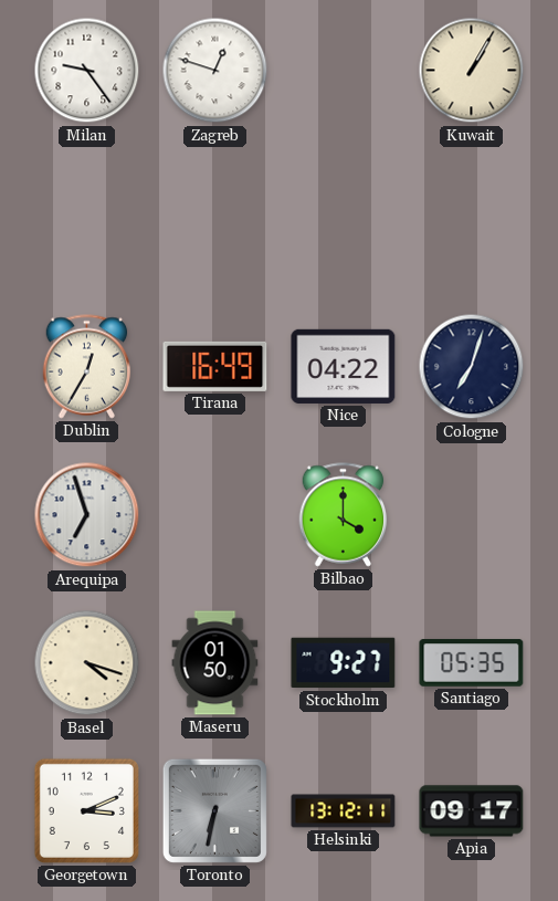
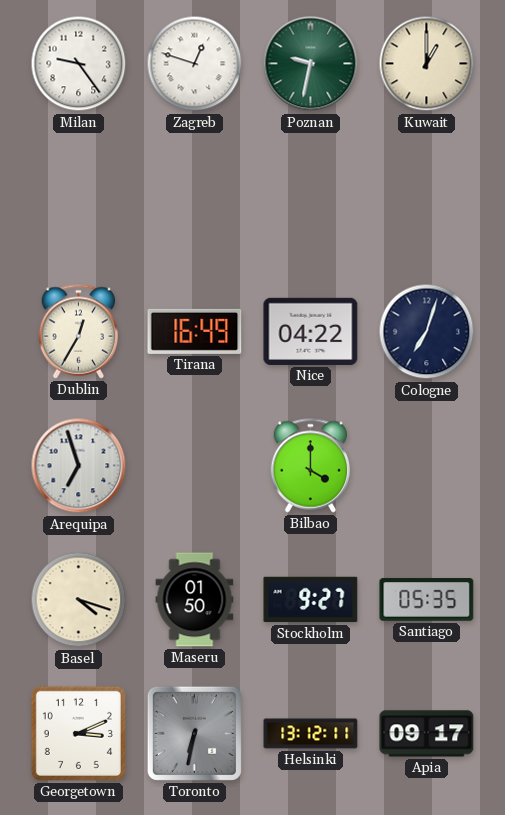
Poznan: none -> 9:32
Kuwait: 1:05 -> 1:00
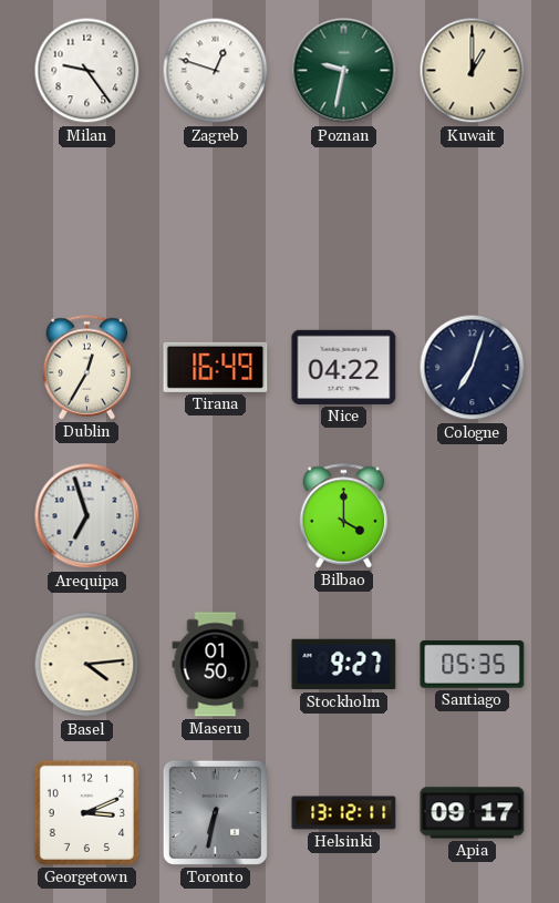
Basel: 4:18 -> 4:14
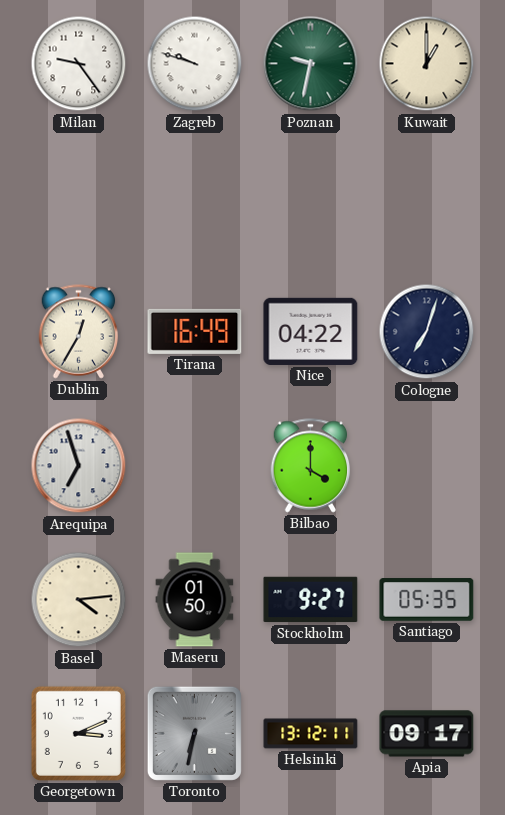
Zagreb: 12:48 -> 9:48
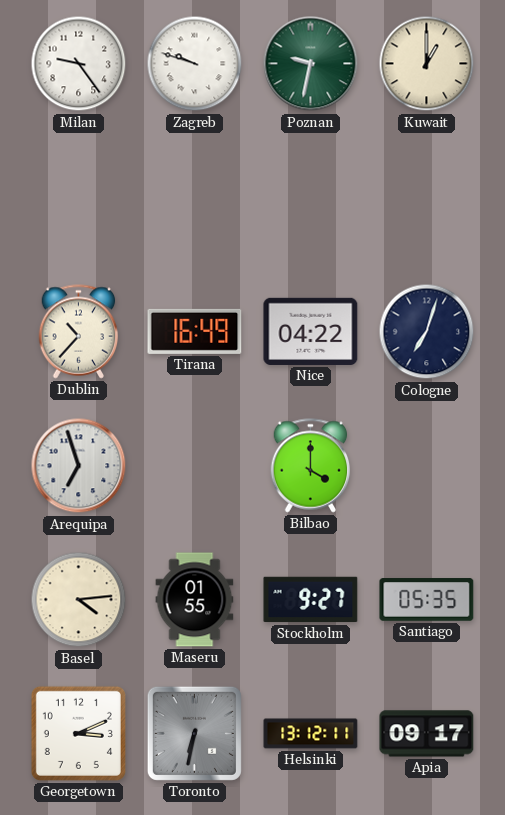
Dublin: 12:35 -> 10:37
Maseru: 01:50 -> 01:55
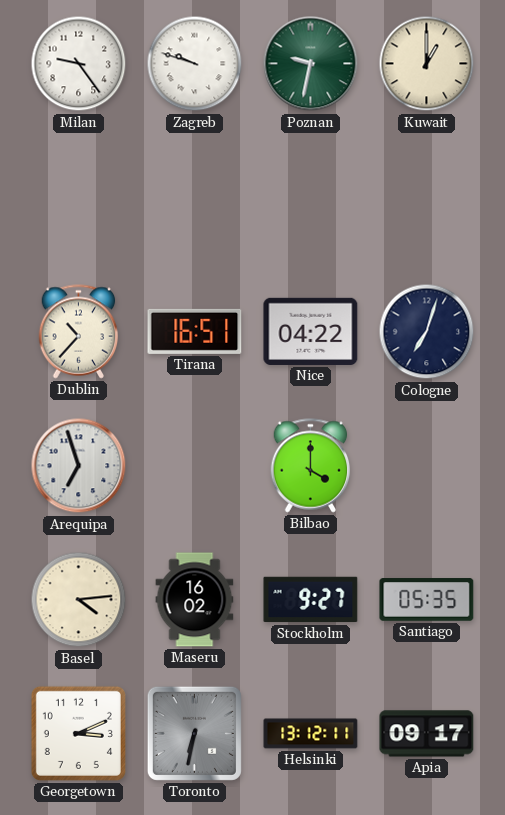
Tirana: 16:49 -> 16:51
Maseru: 01:55 -> 16:02
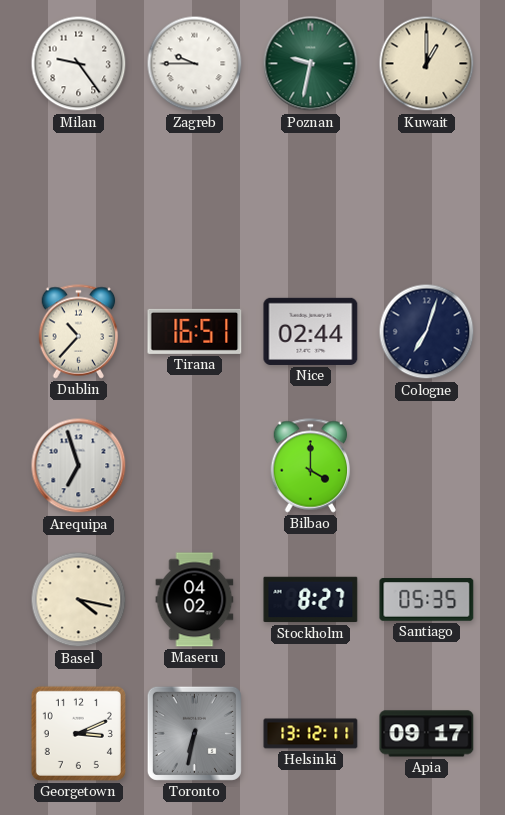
Zagreb: 9:48 -> 9:45
Nice: 04:22 -> 02:44
Basel: 4:14 -> 4:17
Maseru: 16:02 -> 04:02
Stockholm: 9:27 -> 8:27
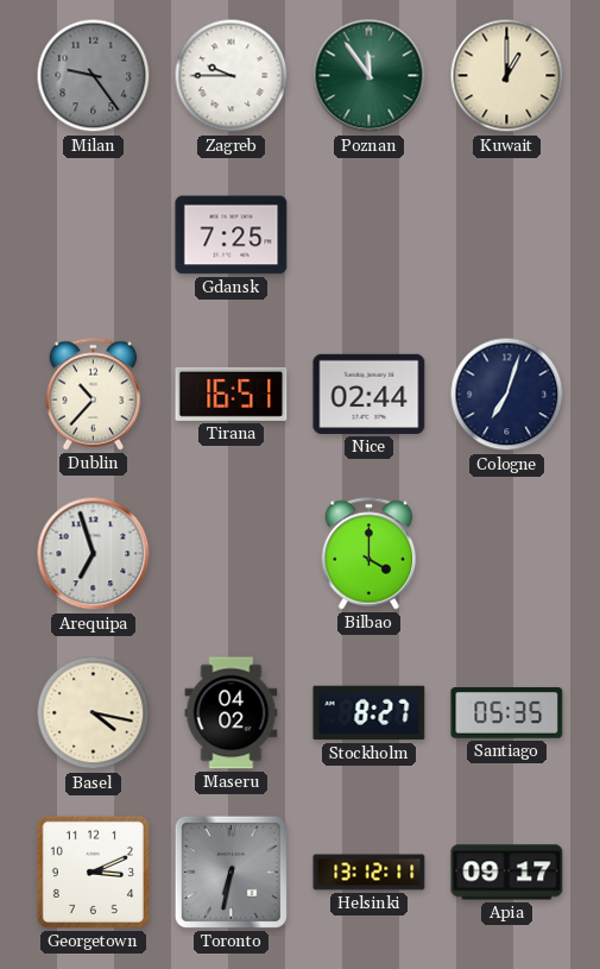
Milan dial: white -> grey
Poznan: 9:32 -> 11:54
Gdansk: none -> 7:25
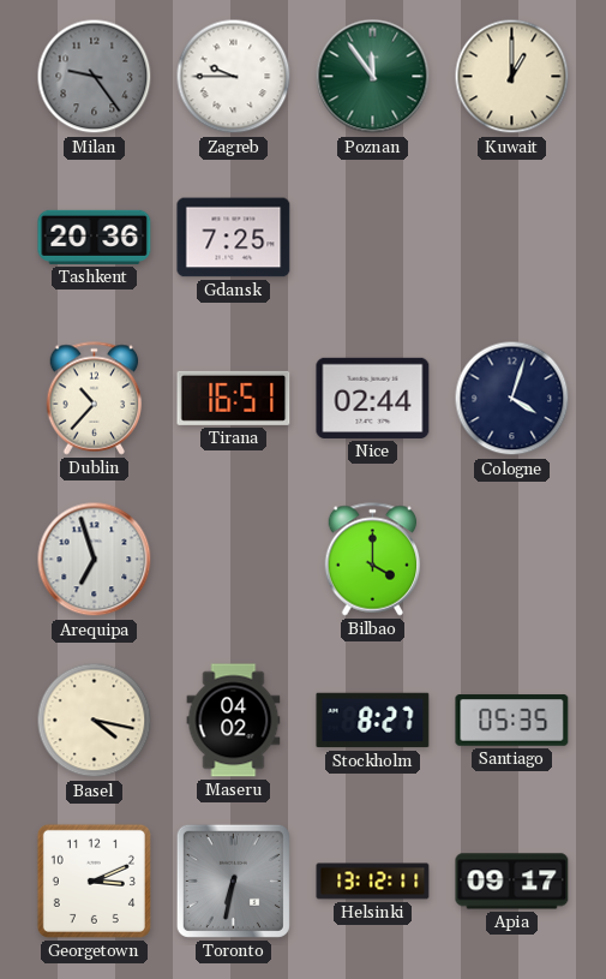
Tashkent: none -> 20:36
Cologne: 7:03 -> 4:03
